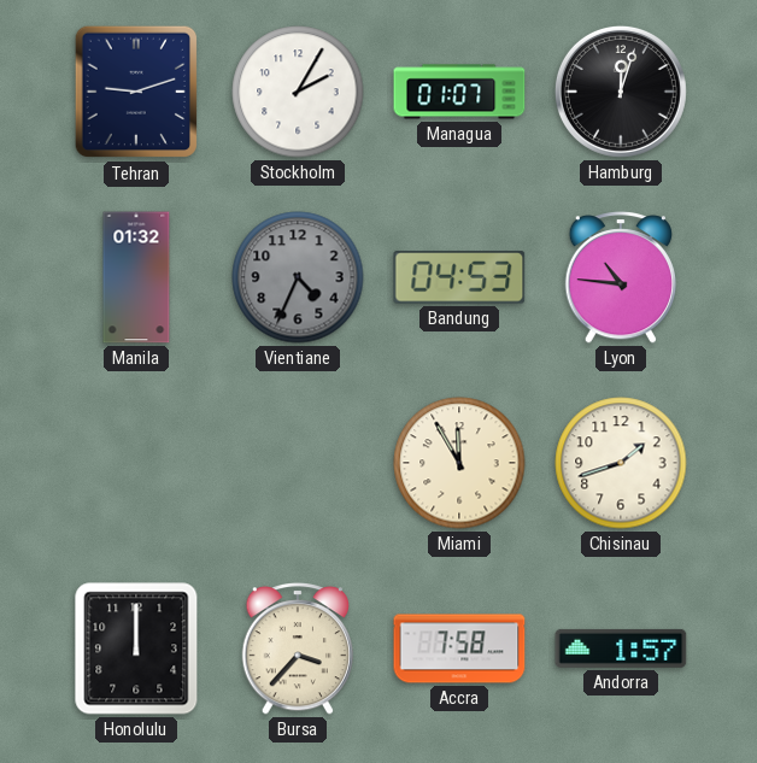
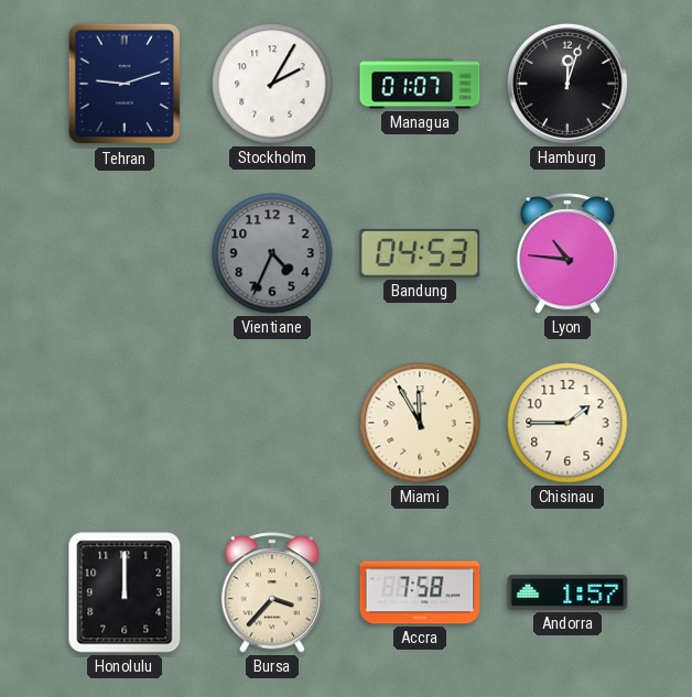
Manila: 01:32 -> none
Chisinau: 1:42 -> 1:45
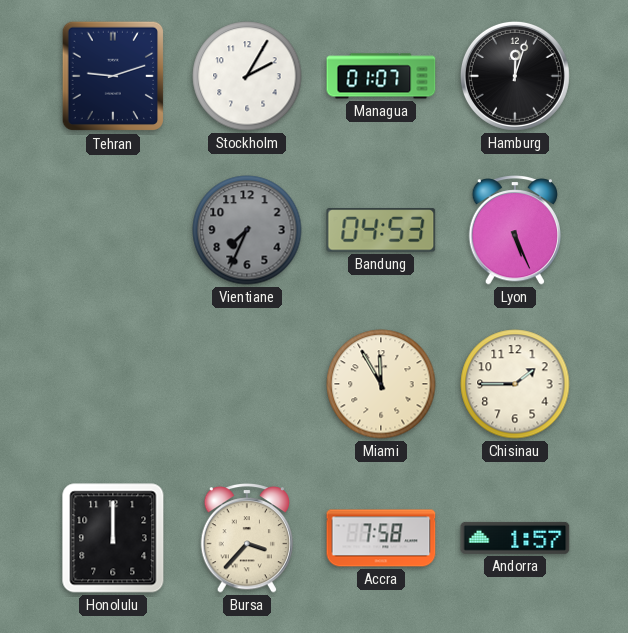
Vientiane: 4:34 -> 7:34
Lyon: 10:46 -> 5:26
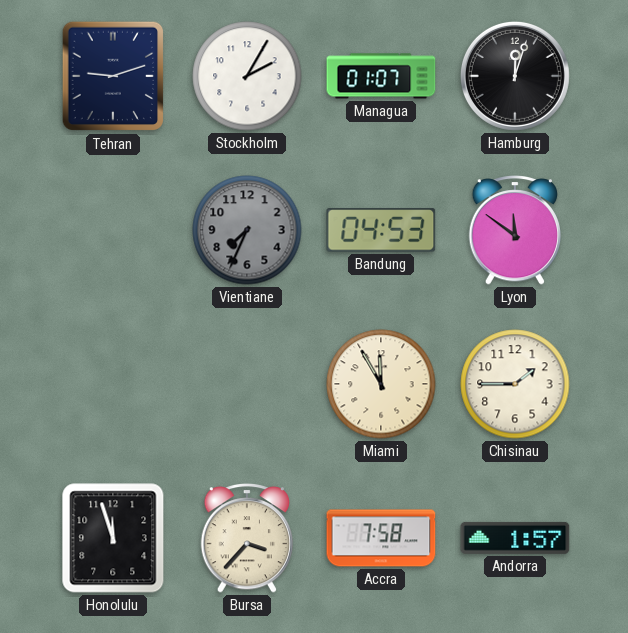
Lyon: 5:26 -> 11:51
Honolulu: 12:00 -> 11:57
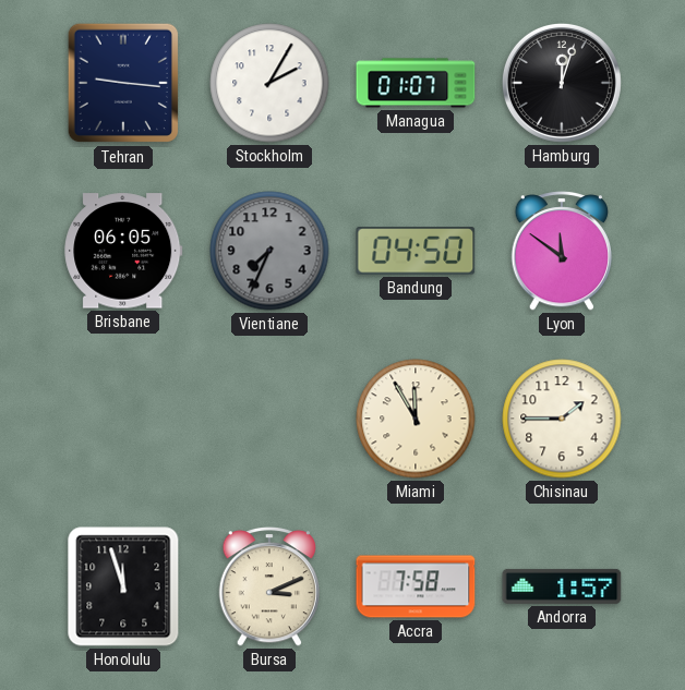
Tehran: 9:12 -> 9:16
Brisbane: none -> 06:05
Bandung: 04:53 -> 04:50
Bursa: 3:37 -> 3:11
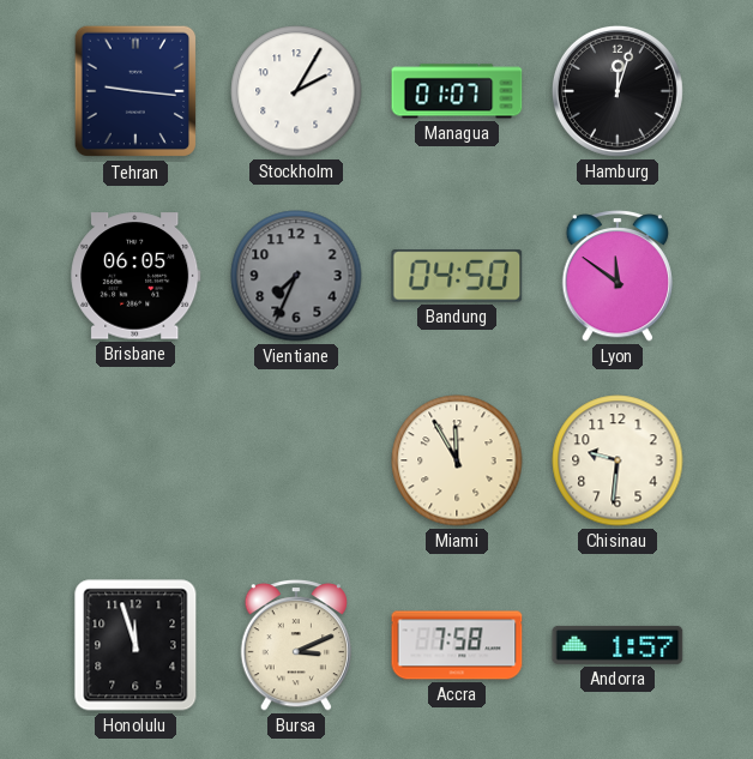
Chisinau: 1:45 -> 9:31
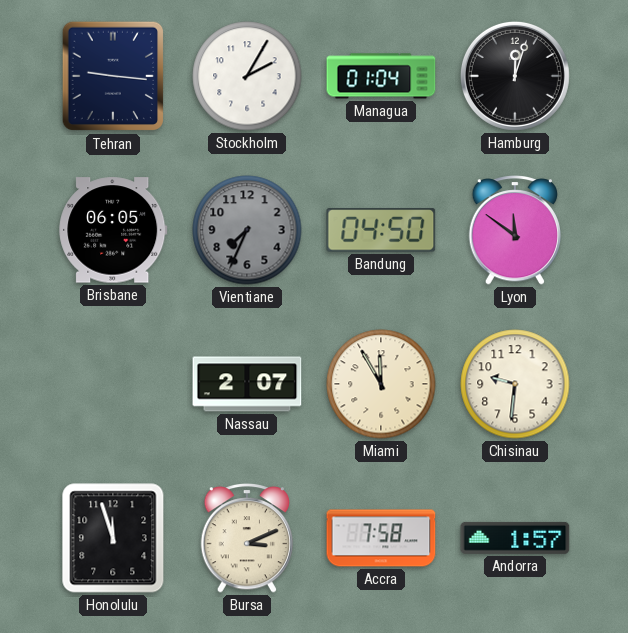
Managua: 01:07 -> 01:04
Nassau: none -> 2:07
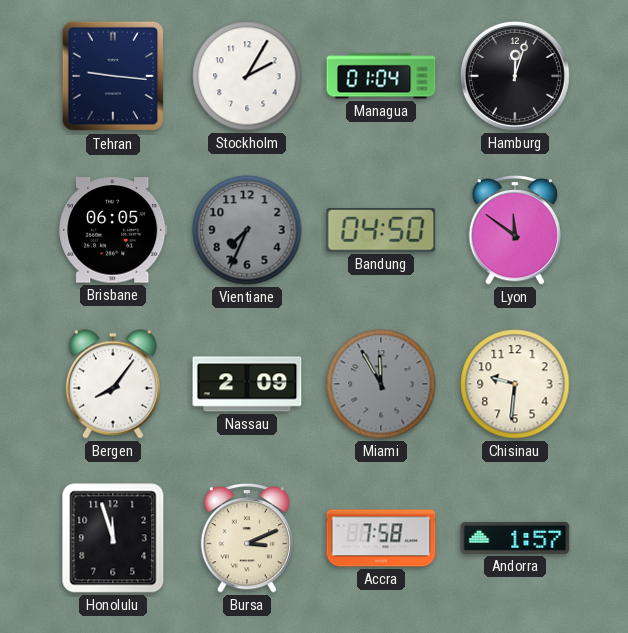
Bergen: none -> 8:06
Nassau: 2:07 -> 2:09
Miami dial: cream -> grey
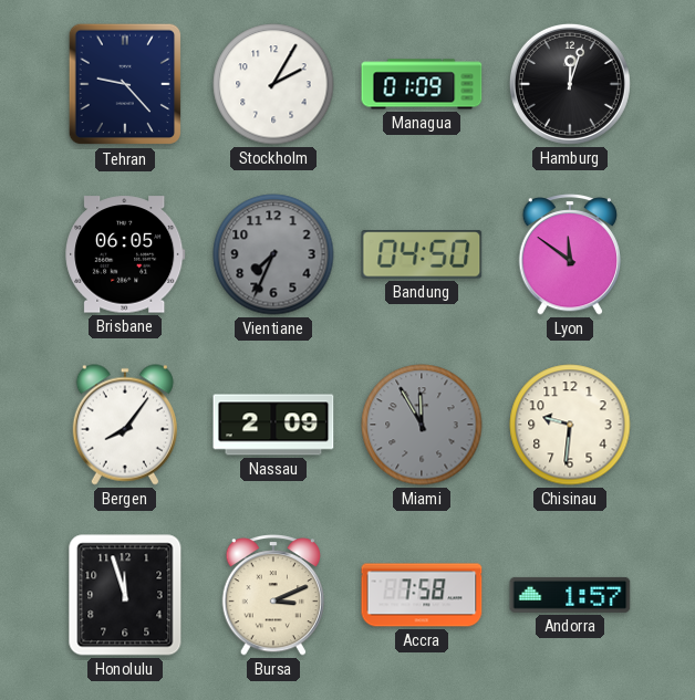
Tehran: 9:16 -> 9:23
Managua: 01:04 -> 01:09
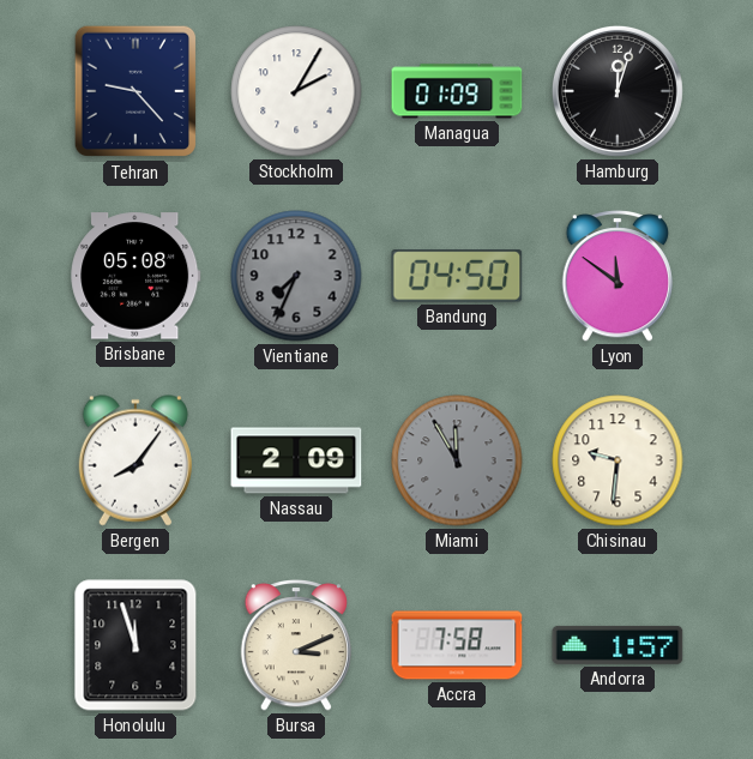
Brisbane: 06:05 -> 05:08
